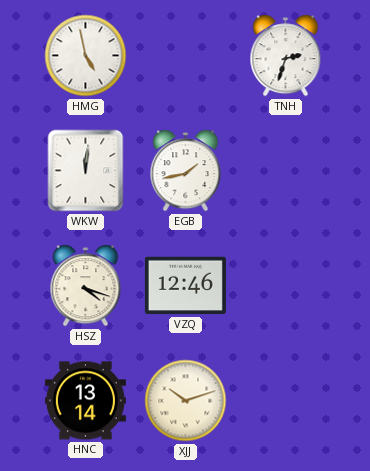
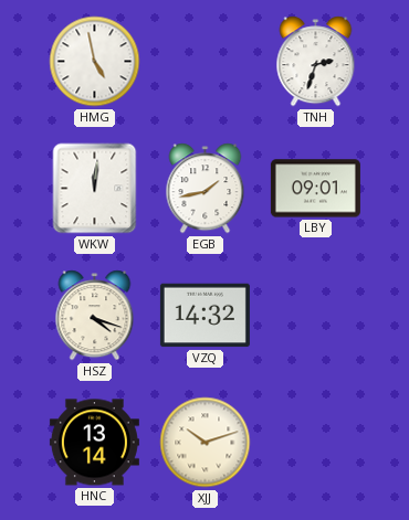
LBY: none -> 09:01
VZQ: 12:46 -> 14:32
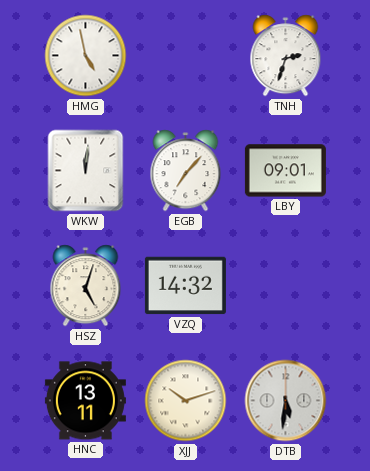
EGB: 1:43 -> 7:07
HSZ: 4:18 -> 5:03
HNC: 13:14 -> 13:11
DTB: none -> 5:31
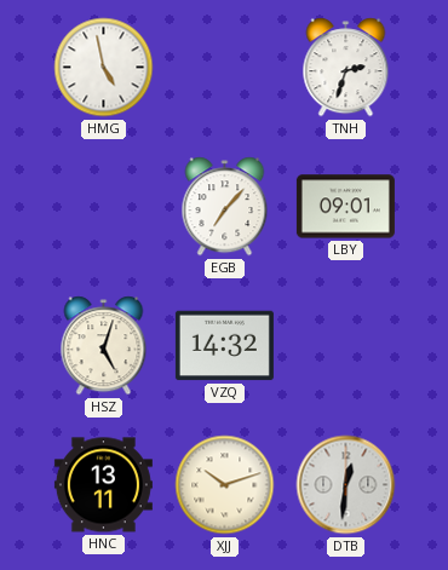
WKW: 12:01 -> none
DTB: 5:31 -> 12:31
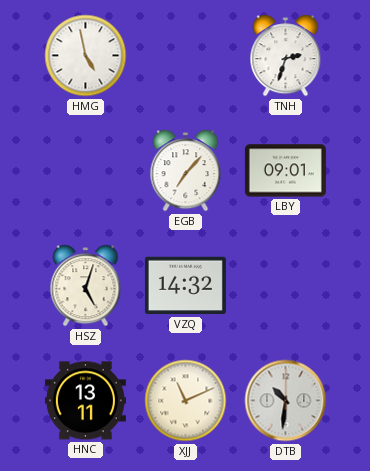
XJJ: 10:12 -> 11:11
DTB: 12:31 -> 10:31
